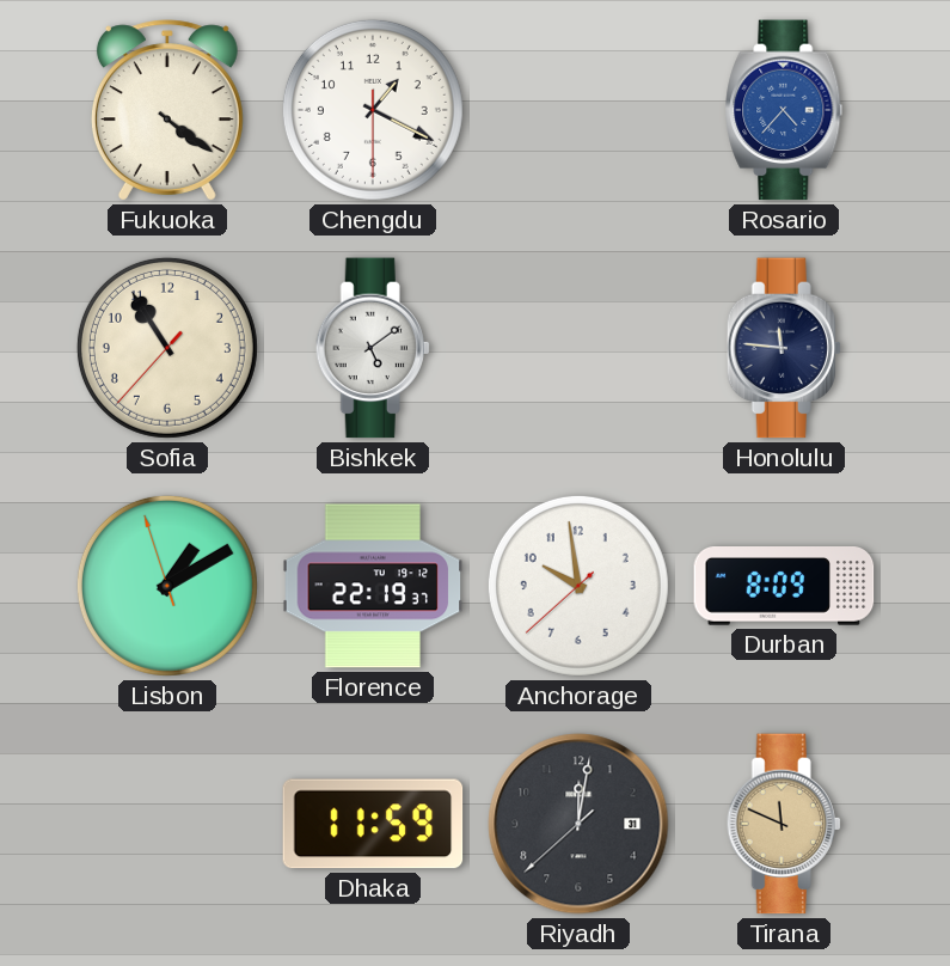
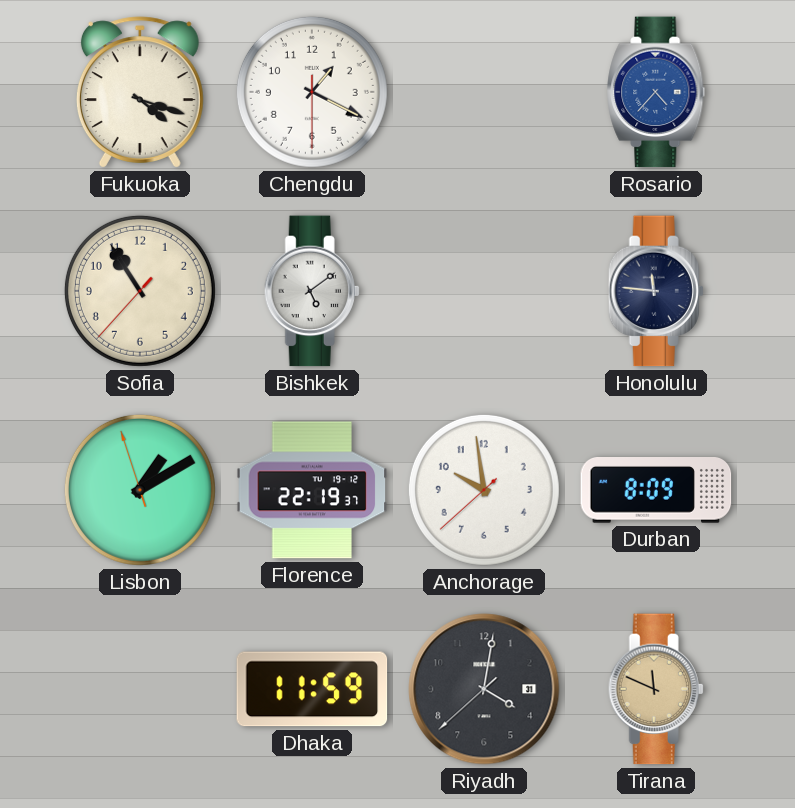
Fukuoka: 4:21 -> 4:18
Riyadh: 12:01 -> 4:01
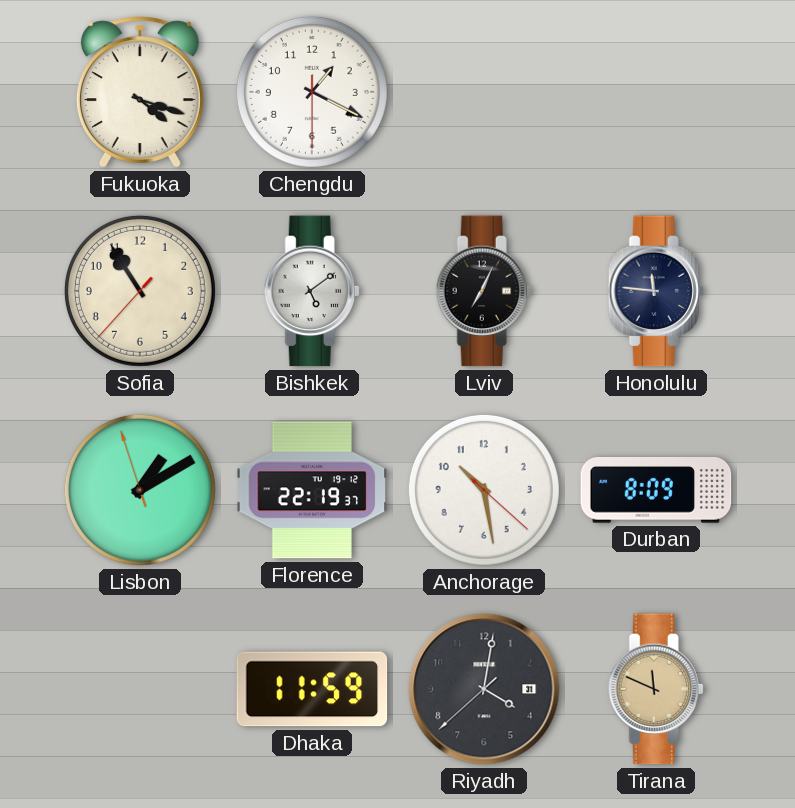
Rosario: 4:37 -> none
Lviv: none -> 7:04
Anchorage: 9:58 -> 10:28
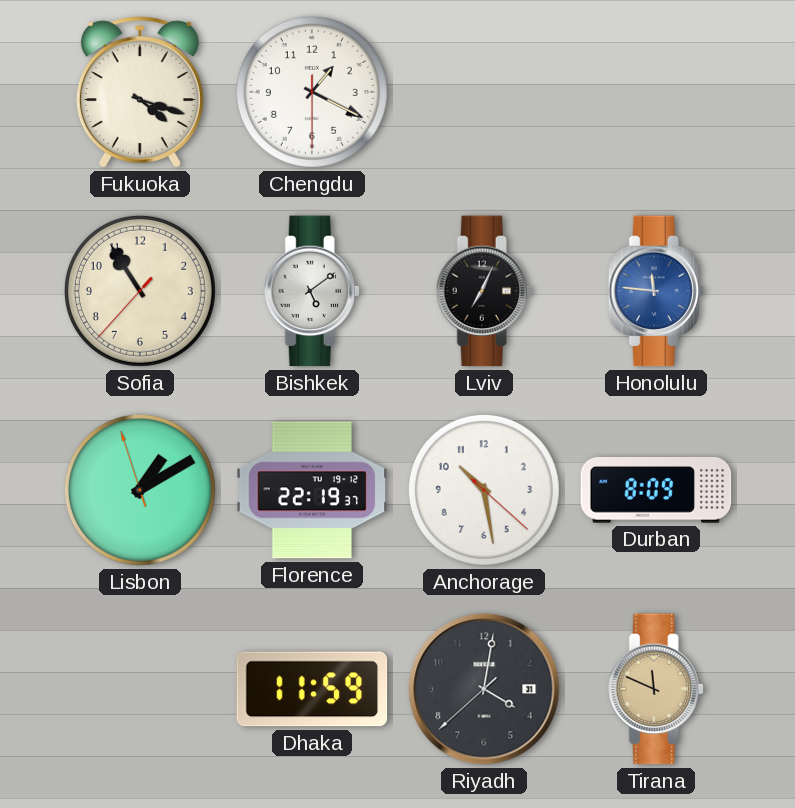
Honolulu dial: navy -> blue
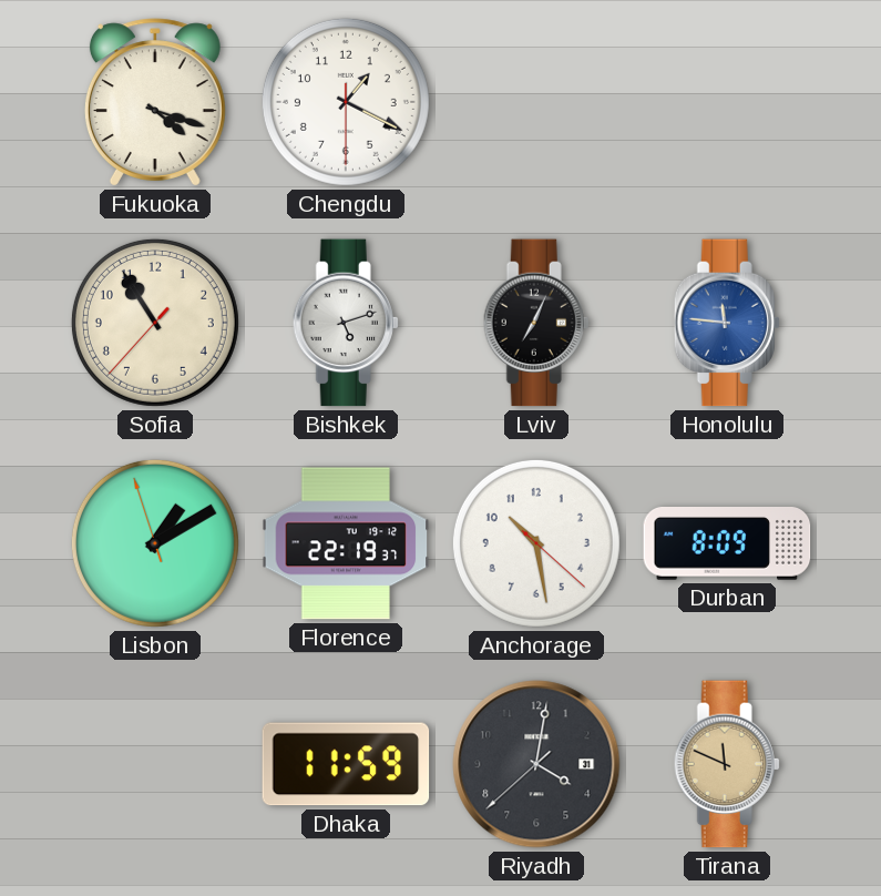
Bishkek: 5:09 -> 5:12
